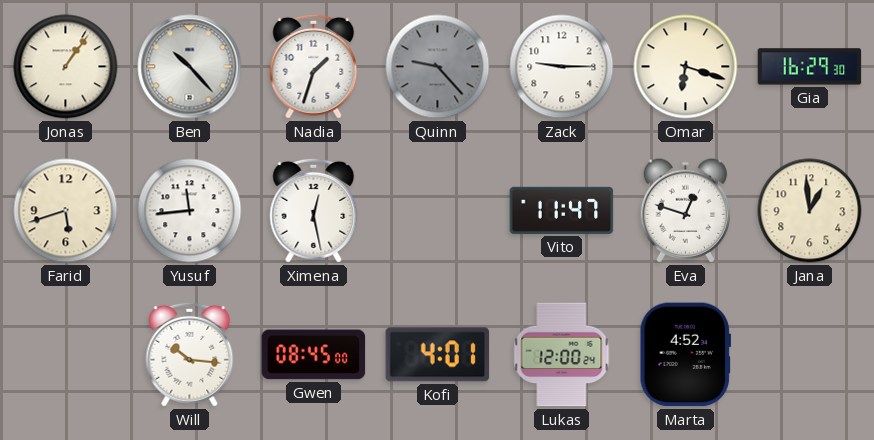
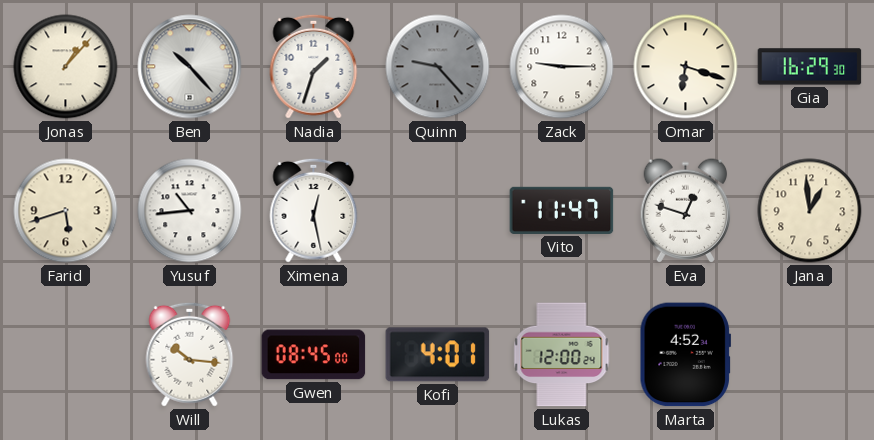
Jonas: 1:06 -> 1:07
Yusuf: 11:44 -> 10:44
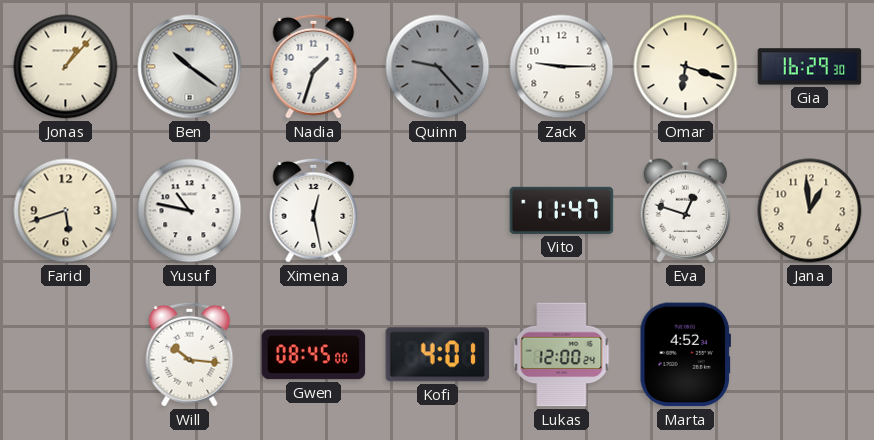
Ben: 10:23 -> 10:21
Yusuf: 10:44 -> 10:47
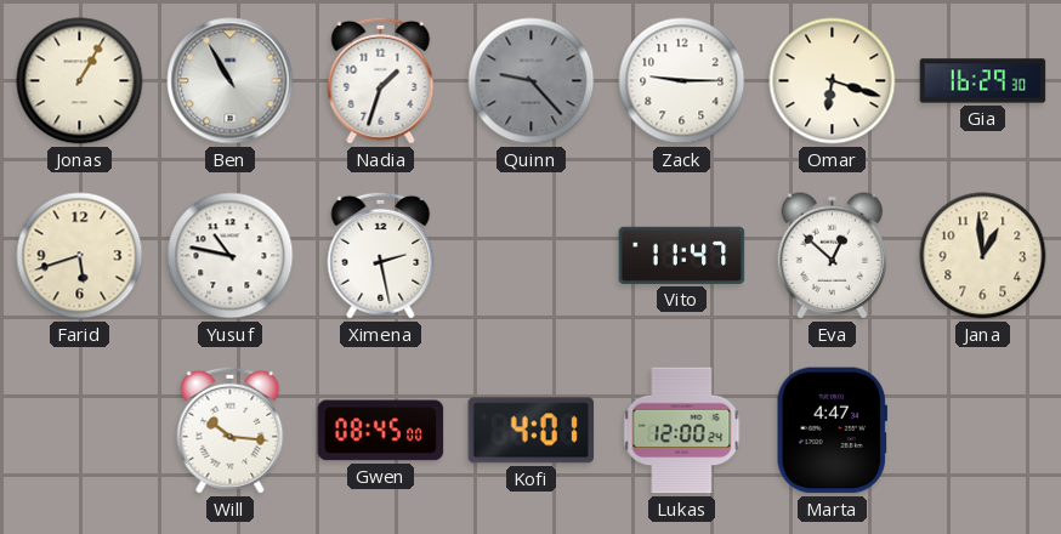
Jonas: 1:07 -> 1:05
Ben: 10:21 -> 10:55
Ximena: 12:28 -> 2:28
Eva: 12:48 -> 12:52
Marta: 4:52 -> 4:47
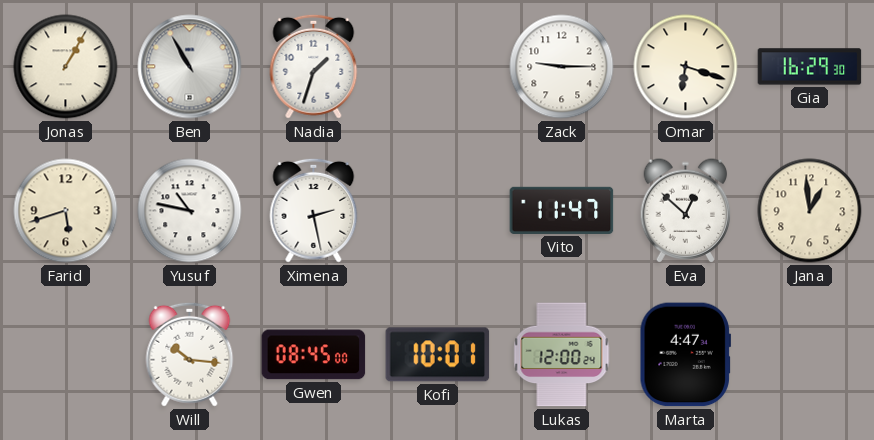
Quinn: 9:23 -> none
Kofi: 4:01 -> 10:01
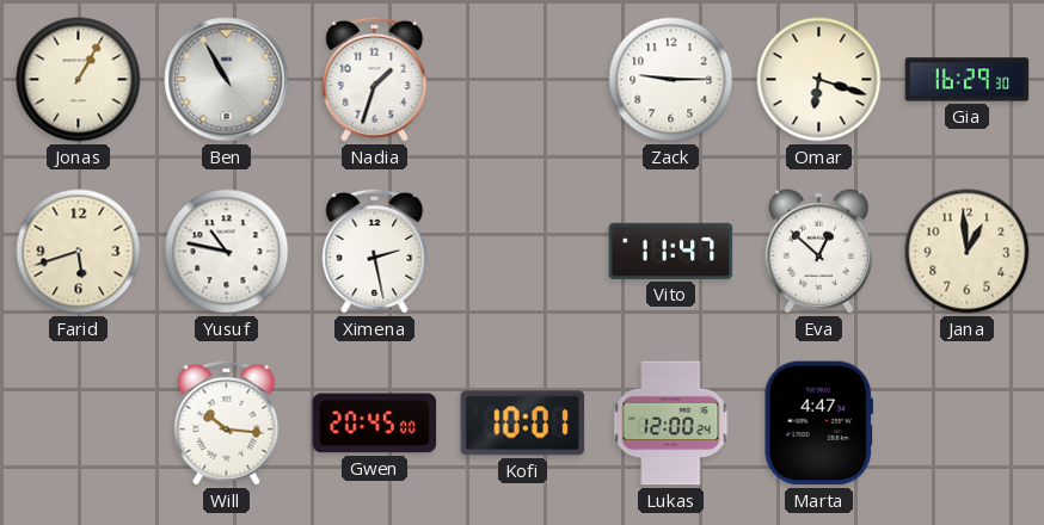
Gwen: 08:45 -> 20:45
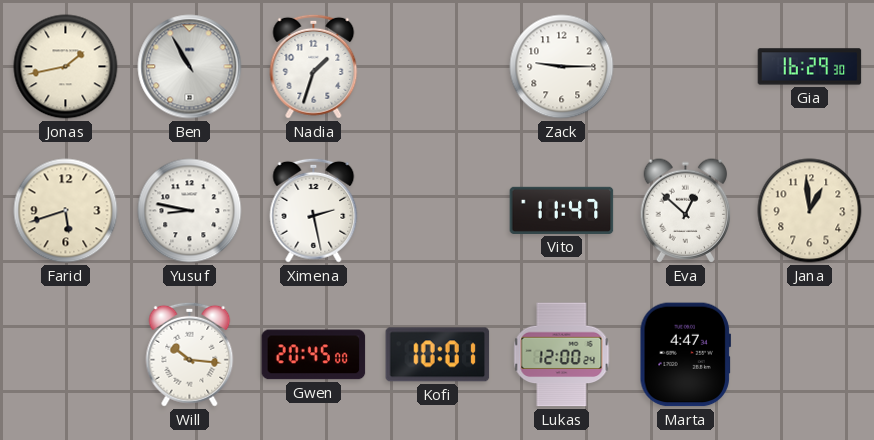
Jonas: 1:05 -> 1:43
Omar: 6:18 -> none
Yusuf: 10:47 -> 8:47
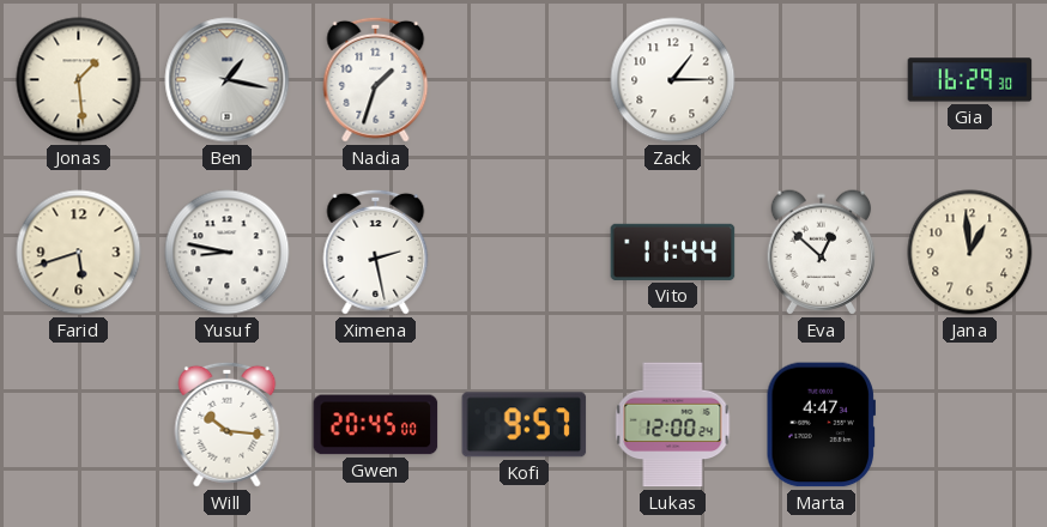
Jonas: 1:43 -> 1:29
Ben: 10:55 -> 1:17
Zack: 9:15 -> 1:15
Vito: 11:47 -> 11:44
Kofi: 10:01 -> 9:57
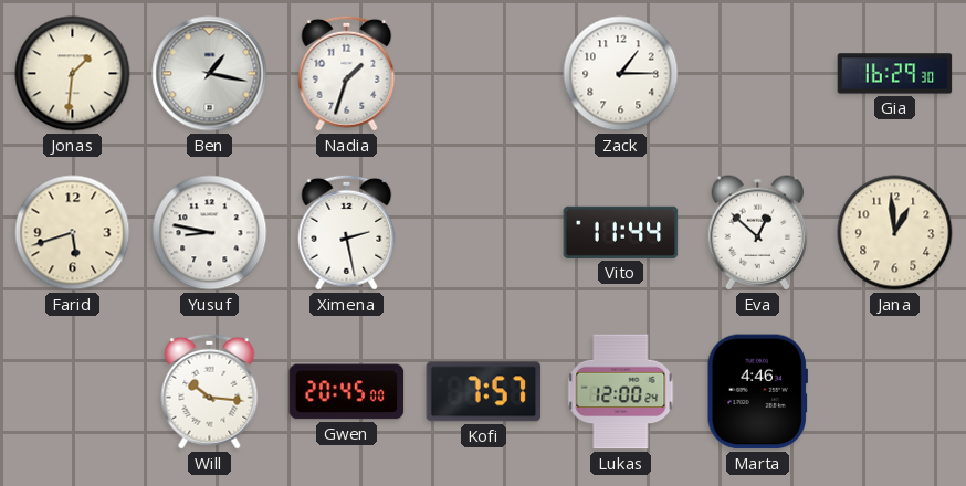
Jonas: 1:29 -> 1:31
Kofi: 9:57 -> 7:57
Marta: 4:47 -> 4:46
